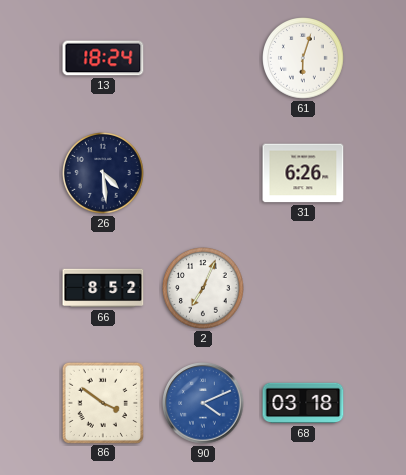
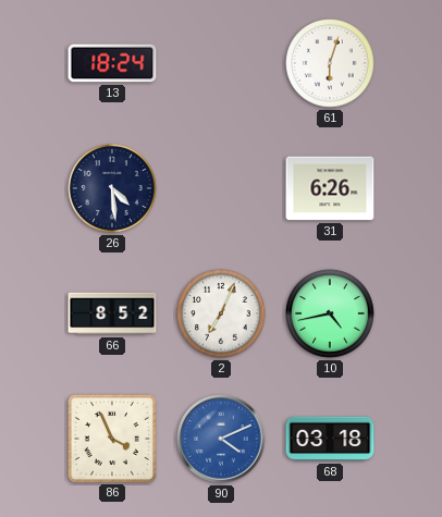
10: none -> 4:43
86: 3:51 -> 3:56
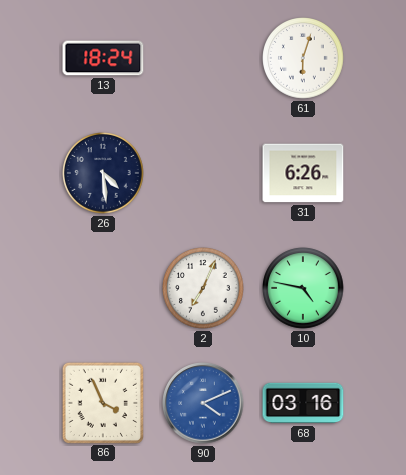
66: 8:52 -> none
10: 4:43 -> 4:47
68: 03:18 -> 03:16
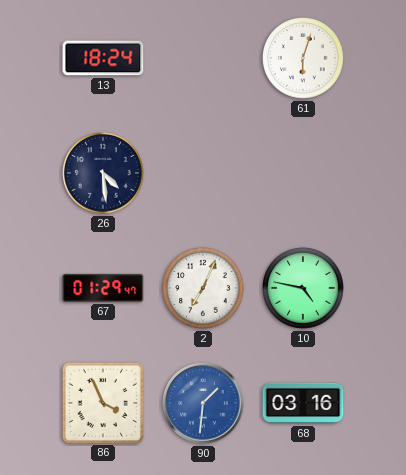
31: 6:26 -> none
67: none -> 01:29
90: 4:11 -> 1:31
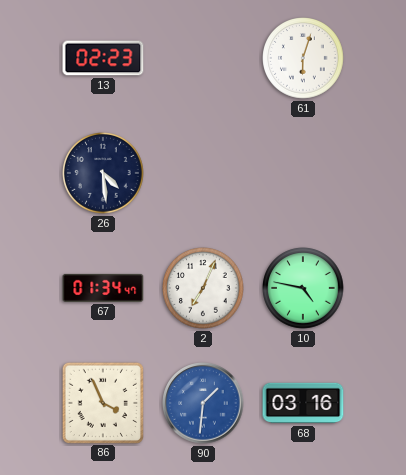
13: 18:24 -> 02:23
67: 01:29 -> 01:34
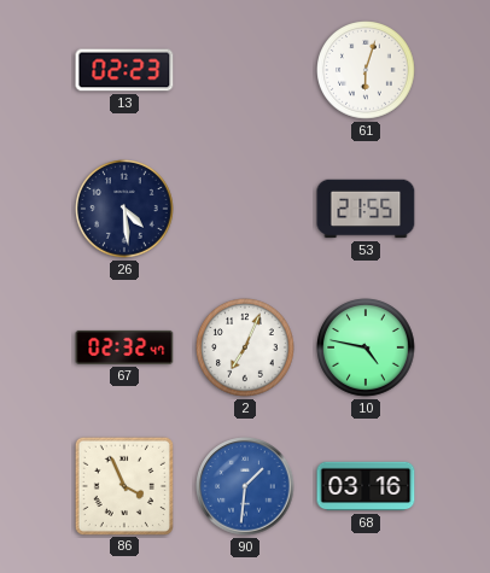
53: none -> 21:55
67: 01:34 -> 02:32
